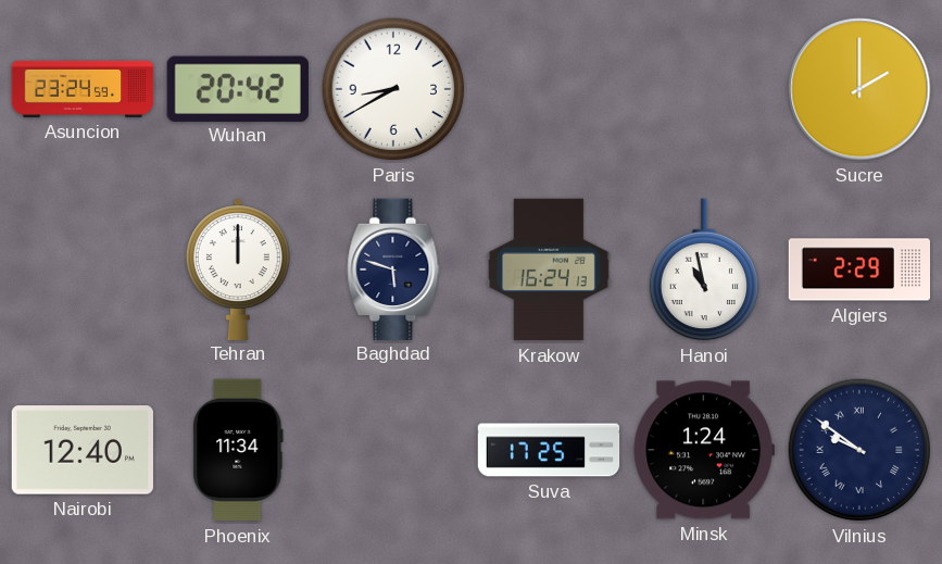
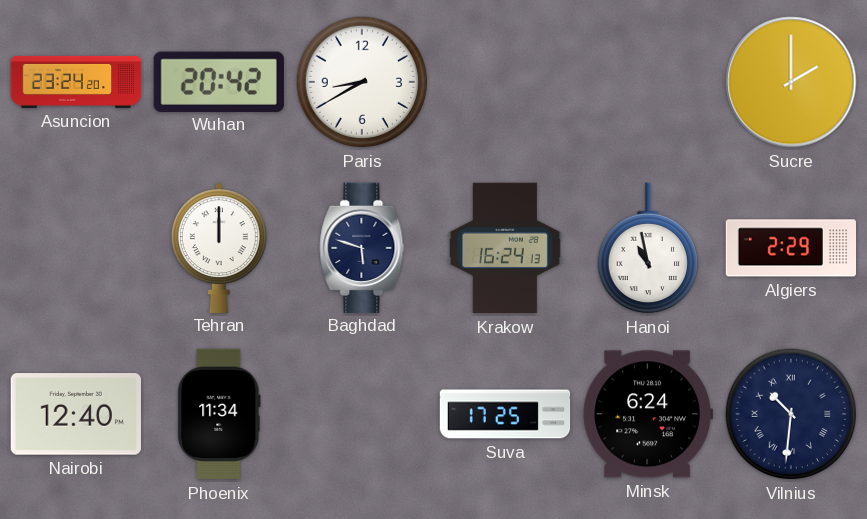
Asuncion: 23:24:59 -> 23:24:20
Minsk: 1:24 -> 6:24
Vilnius: 9:51 -> 10:31
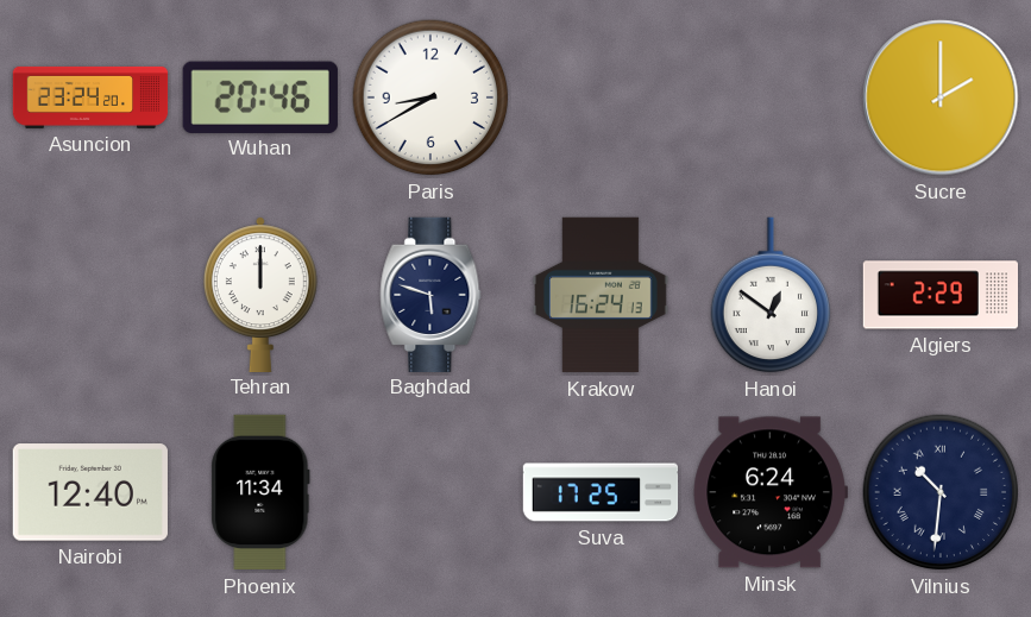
Wuhan: 20:42 -> 20:46
Hanoi: 10:58 -> 12:51
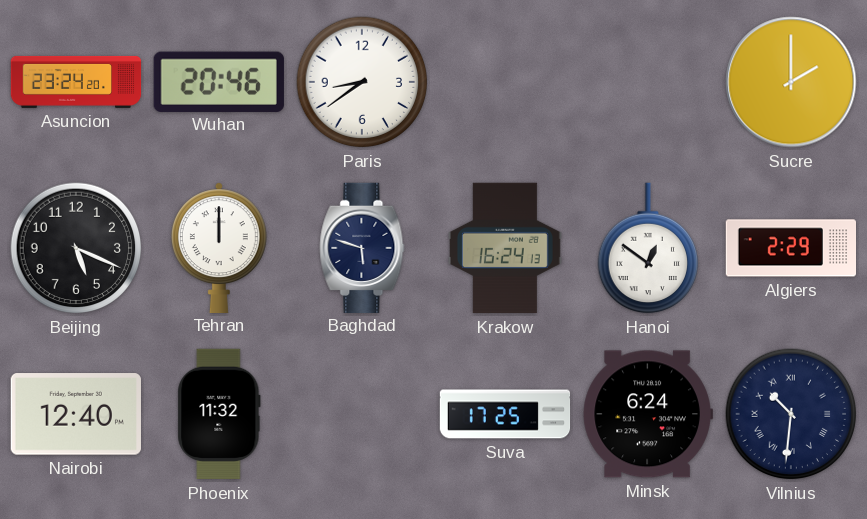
Paris: 8:40 -> 8:39
Beijing: none -> 5:19
Phoenix: 11:34 -> 11:32
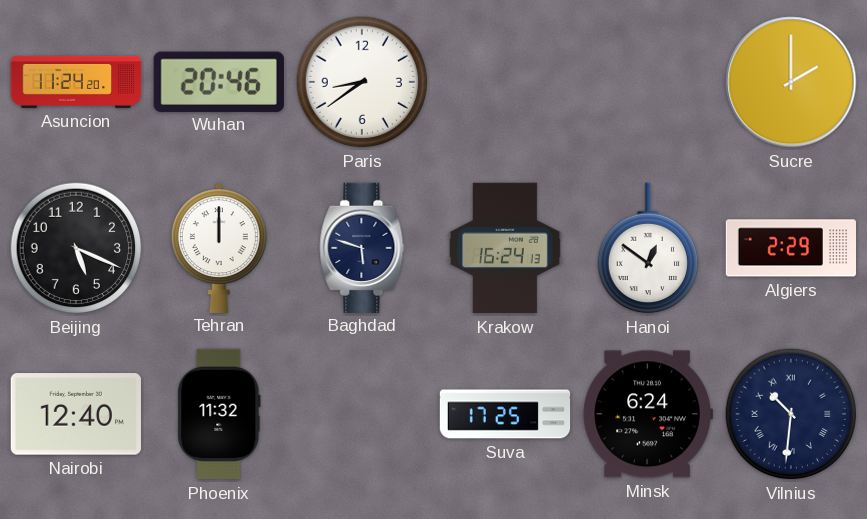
Asuncion: 23:24 -> 11:24
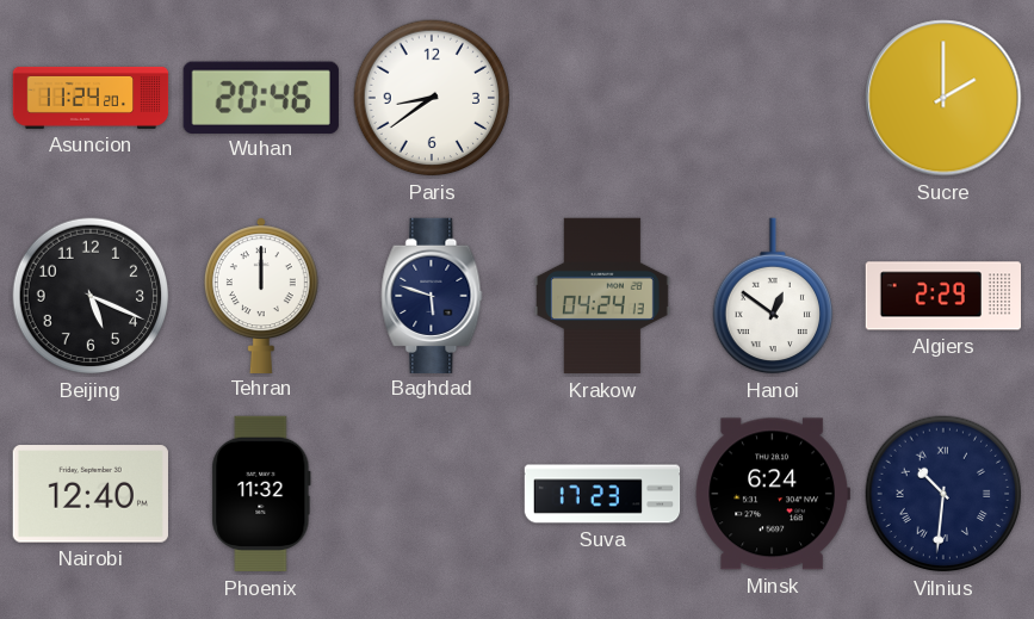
Krakow: 16:24 -> 04:24
Suva: 17:25 -> 17:23
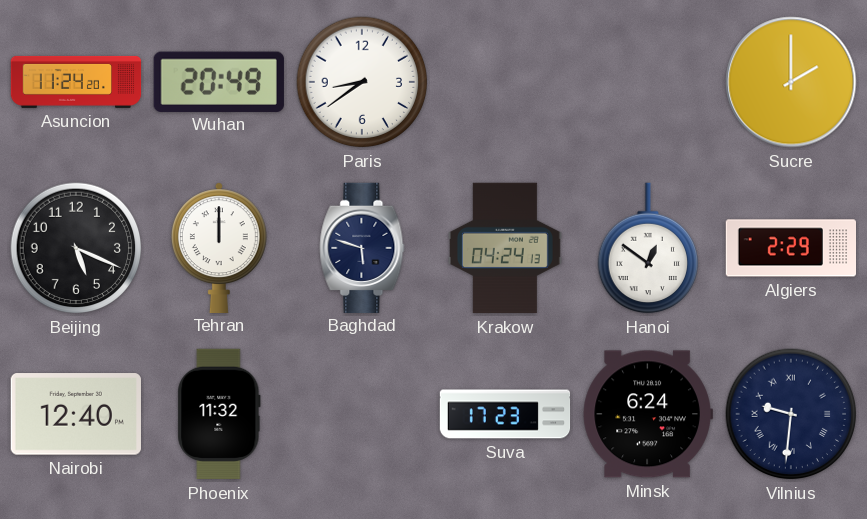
Wuhan: 20:46 -> 20:49
Vilnius: 10:31 -> 9:31
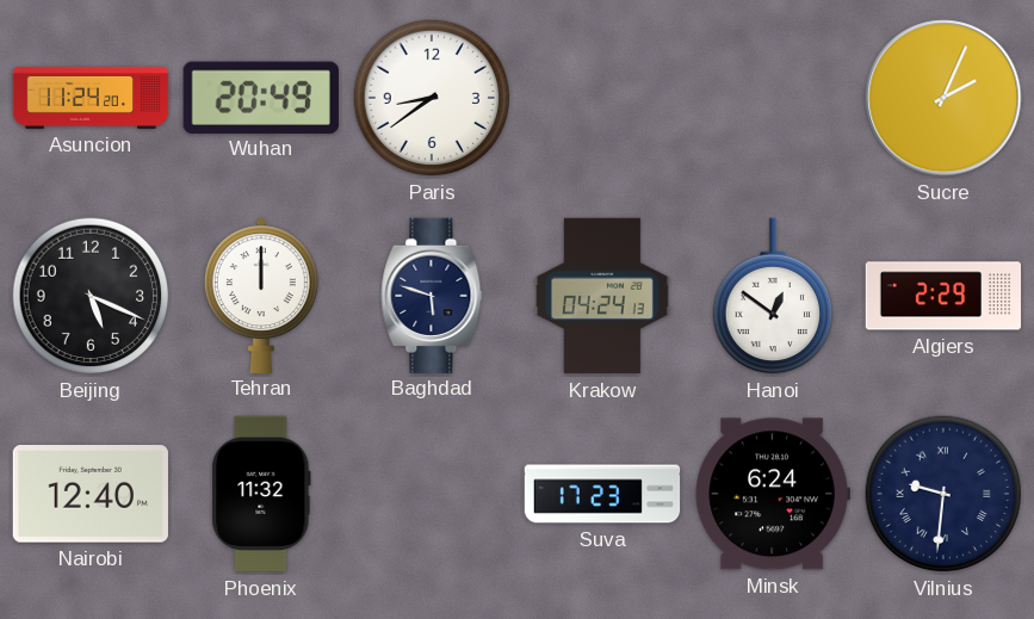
Sucre: 2:00 -> 2:04
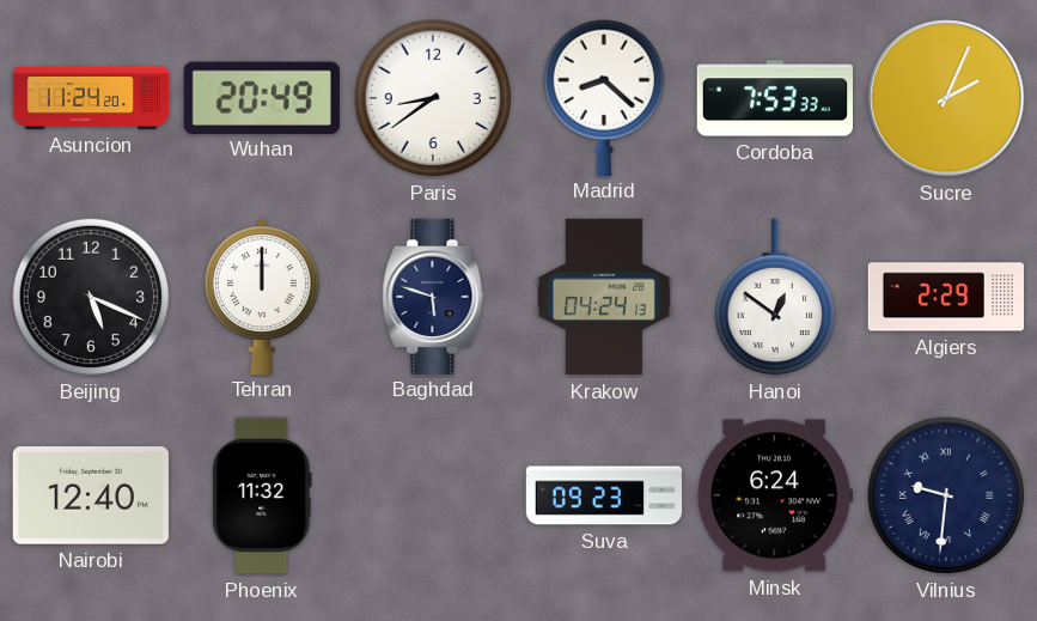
Madrid: none -> 8:22
Cordoba: none -> 7:53
Suva: 17:23 -> 09:23
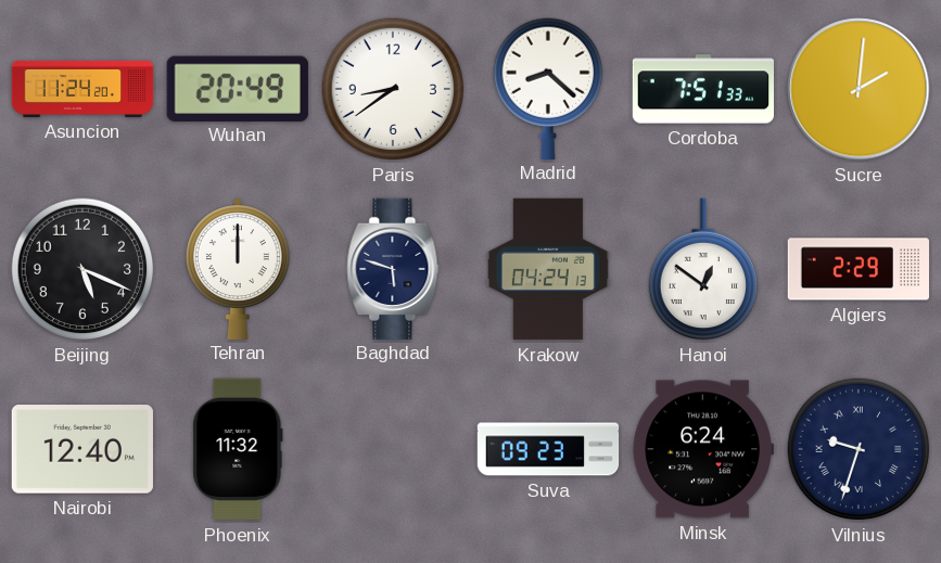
Cordoba: 7:53 -> 7:51
Sucre: 2:04 -> 2:01
Vilnius: 9:31 -> 9:33
